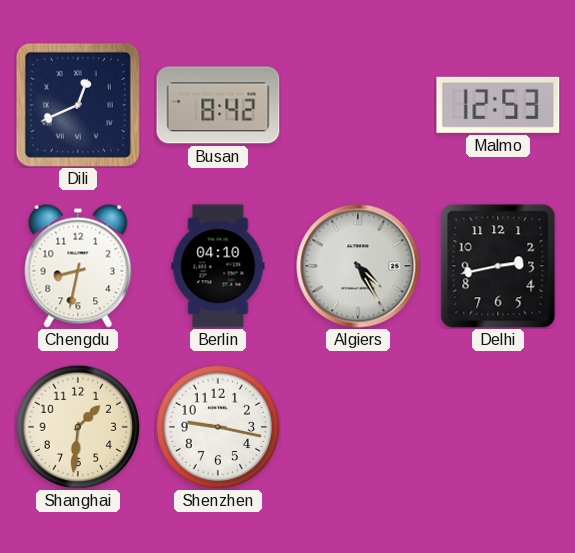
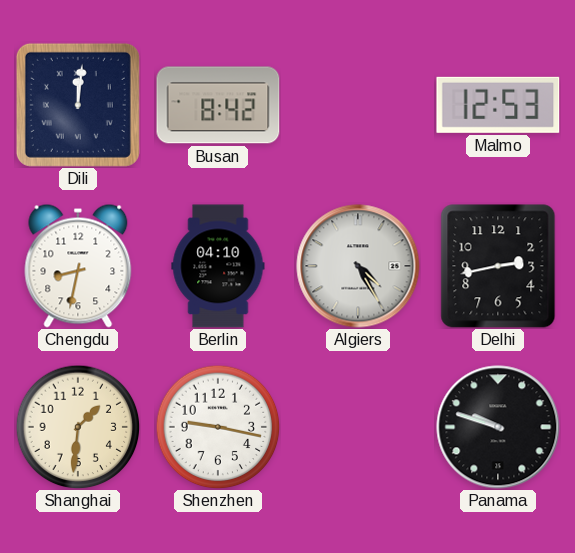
Dili: 12:41 -> 12:01
Panama: none -> 9:48
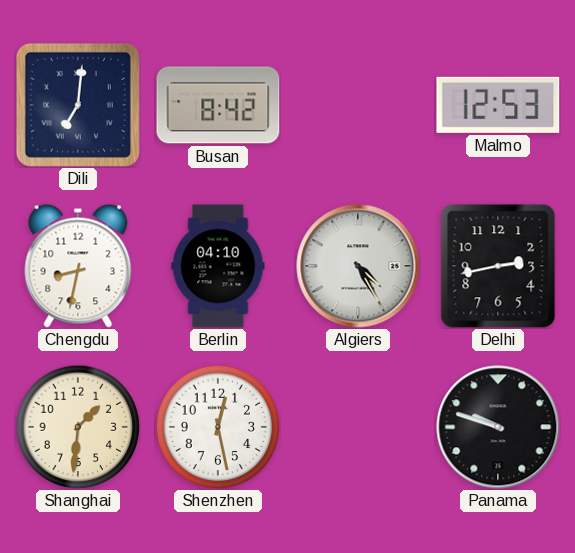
Dili: 12:01 -> 7:01
Shenzhen: 9:17 -> 12:28
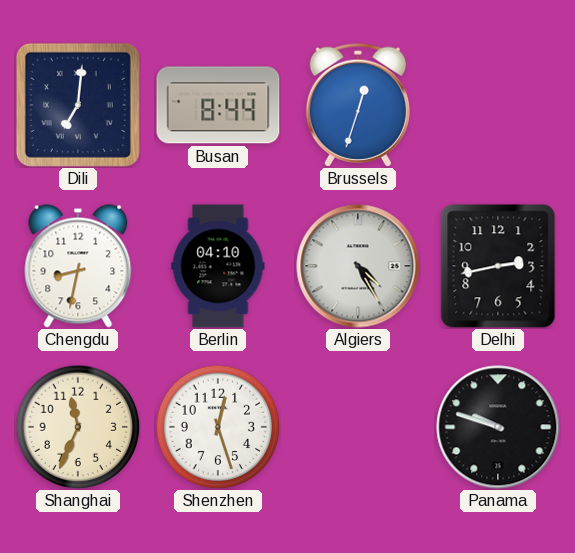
Busan: 8:42 -> 8:44
Brussels: none -> 12:33
Malmo: 12:53 -> none
Shanghai: 1:31 -> 11:34
Shenzhen: 12:28 -> 12:27
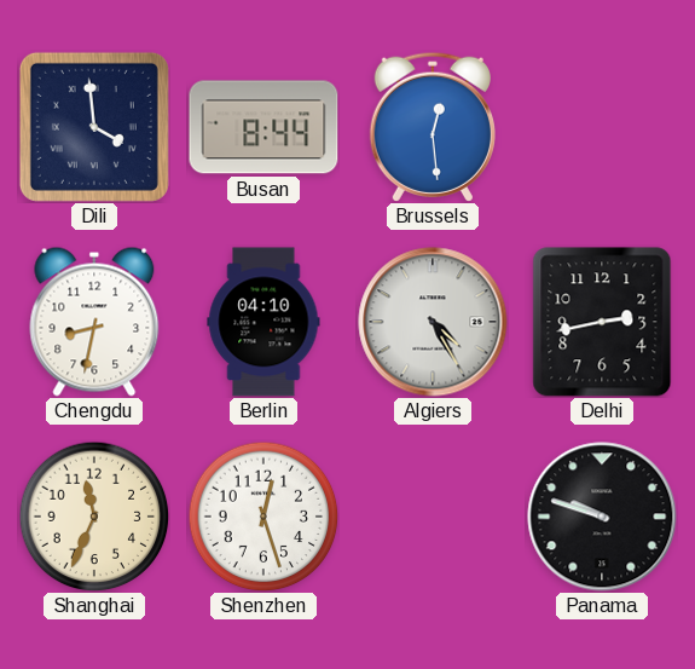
Dili: 7:01 -> 3:59
Brussels: 12:33 -> 12:29
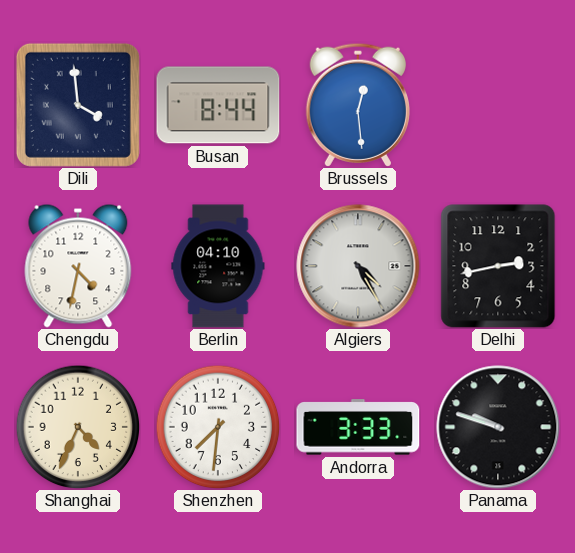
Chengdu: 8:32 -> 4:32
Shanghai: 11:34 -> 4:34
Shenzhen: 12:27 -> 7:31
Andorra: none -> 3:33
